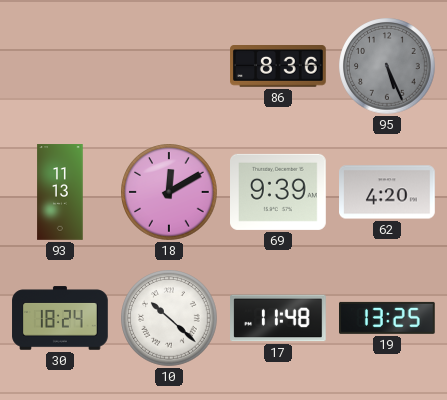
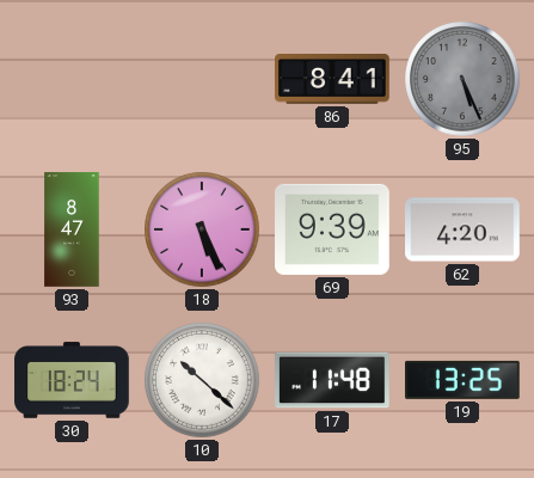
86: 8:36 -> 8:41
93: 11:13 -> 8:47
18: 12:10 -> 5:26
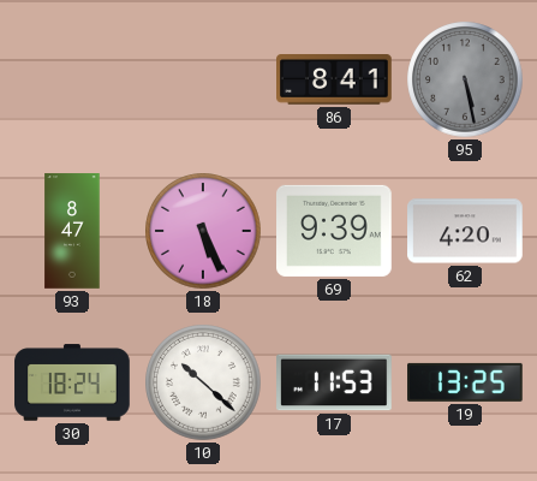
95: 5:26 -> 5:28
17: 11:48 -> 11:53
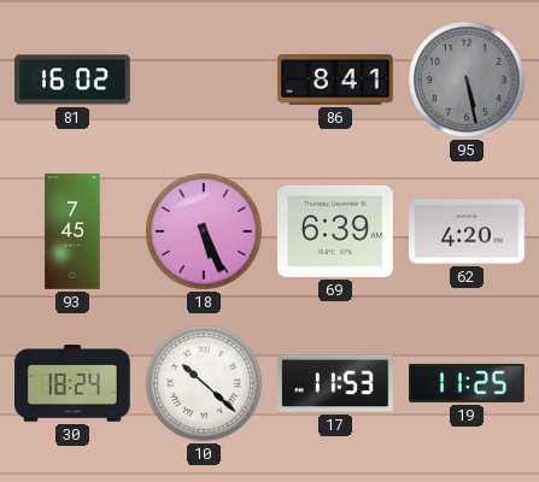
81: none -> 16:02
93: 8:47 -> 7:45
69: 9:39 -> 6:39
19: 13:25 -> 11:25
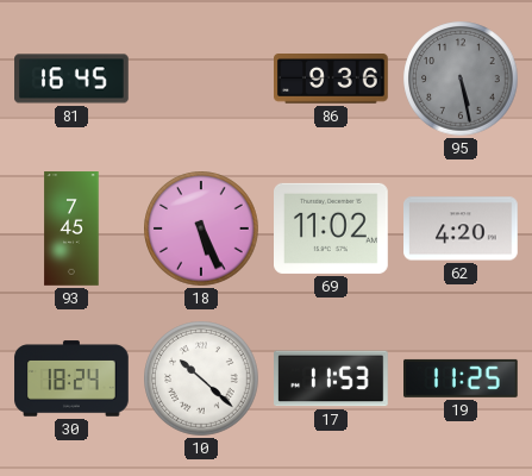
81: 16:02 -> 16:45
86: 8:41 -> 9:36
69: 6:39 -> 11:02
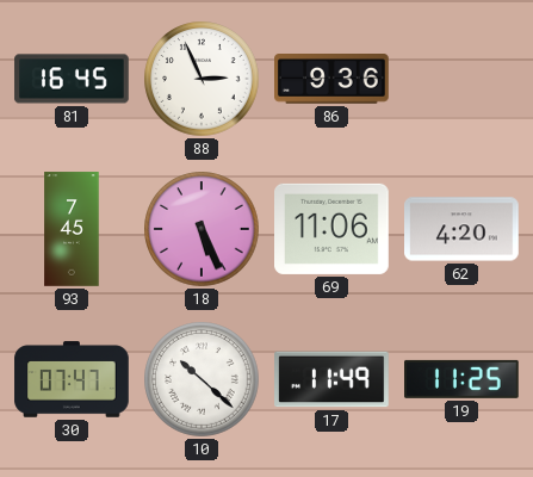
88: none -> 2:56
95: 5:28 -> none
69: 11:02 -> 11:06
30: 18:24 -> 07:47
17: 11:53 -> 11:49
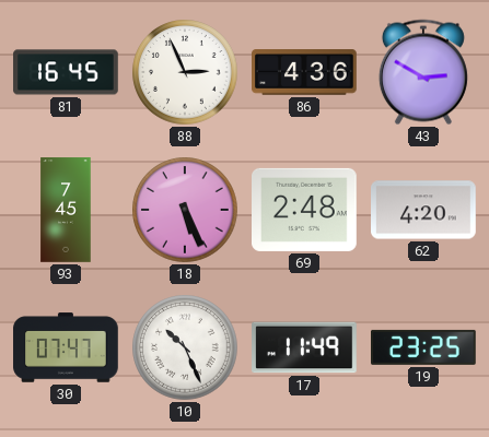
86: 9:36 -> 4:36
43: none -> 2:50
69: 11:06 -> 2:48
10: 10:22 -> 10:26
19: 11:25 -> 23:25
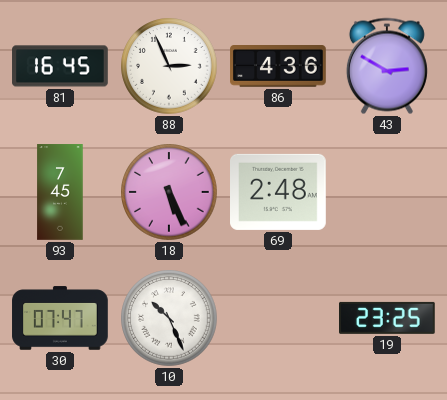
62: 4:20 -> none
17: 11:49 -> none
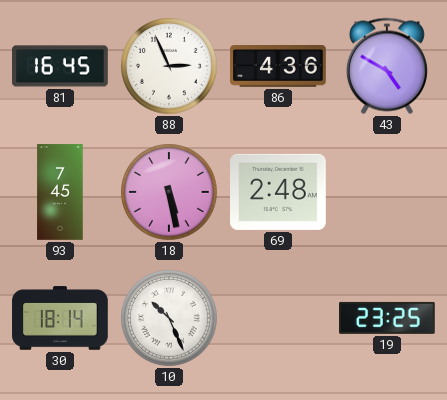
43: 2:50 -> 4:50
18: 5:26 -> 5:28
30: 07:47 -> 18:14
